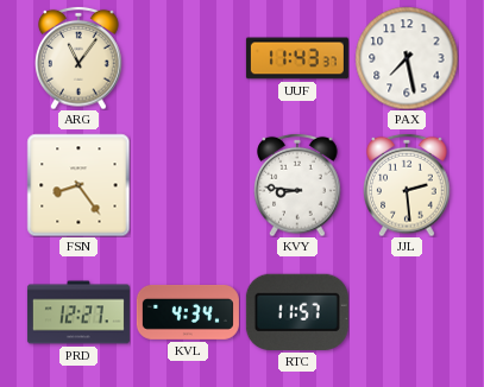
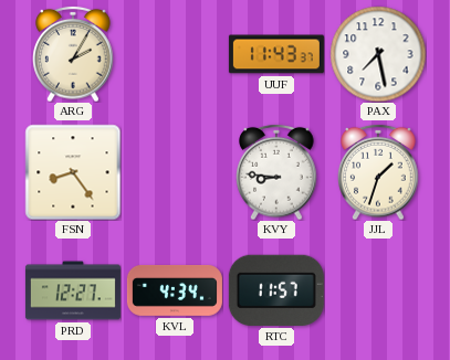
ARG: 11:06 -> 2:05
JJL: 2:29 -> 1:33
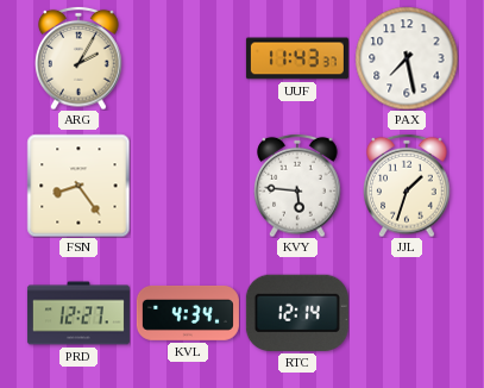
KVY: 8:46 -> 5:46
RTC: 11:57 -> 12:14
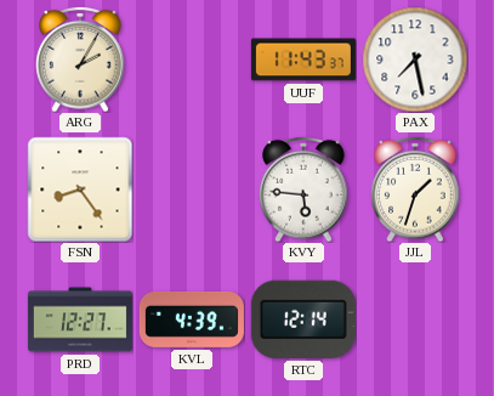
KVL: 4:34 -> 4:39
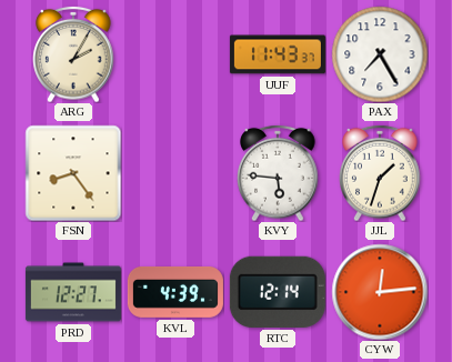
PAX: 7:28 -> 7:25
CYW: none -> 12:14
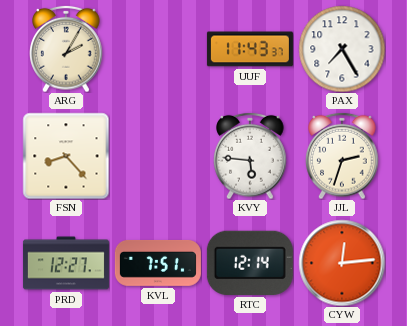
FSN: 8:24 -> 8:23
JJL: 1:33 -> 2:33
KVL: 4:39 -> 7:51
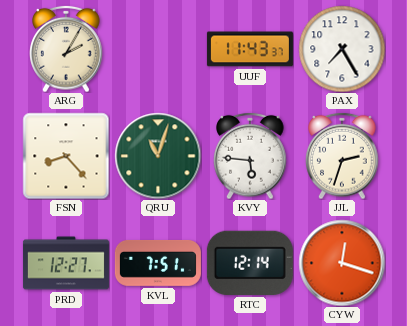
QRU: none -> 11:03
CYW: 12:14 -> 12:18
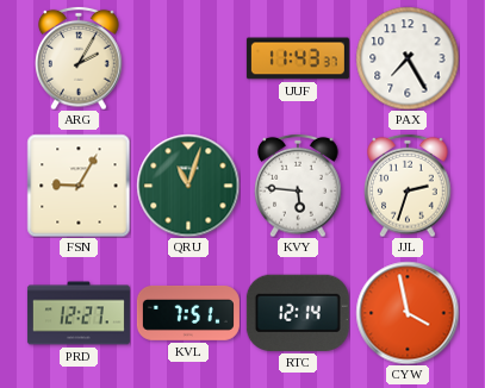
FSN: 8:23 -> 9:05
CYW: 12:18 -> 3:58
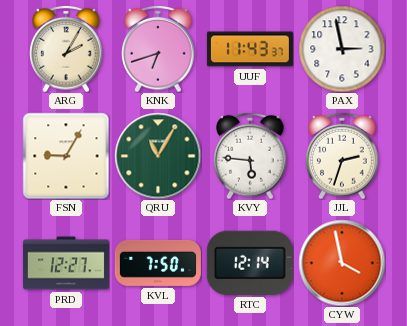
KNK: none -> 6:42
PAX: 7:25 -> 2:58
QRU: 11:03 -> 11:05
KVL: 7:51 -> 7:50
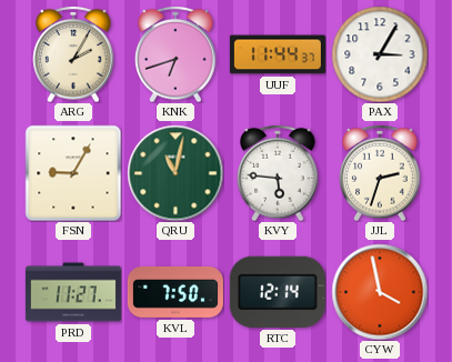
UUF: 11:43 -> 11:44
PAX: 2:58 -> 3:05
QRU: 11:05 -> 11:02
PRD: 12:27 -> 11:27
